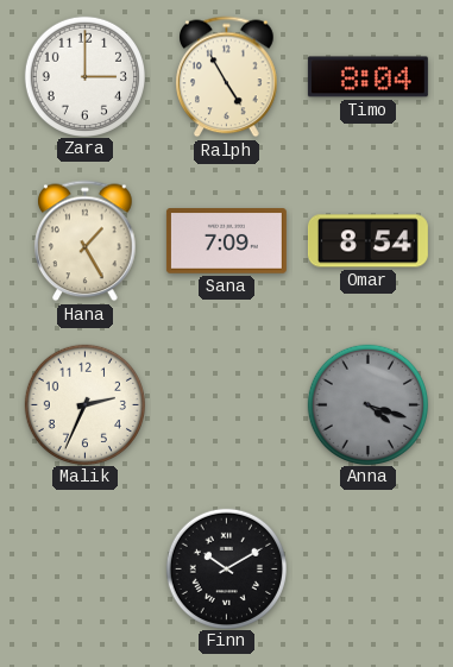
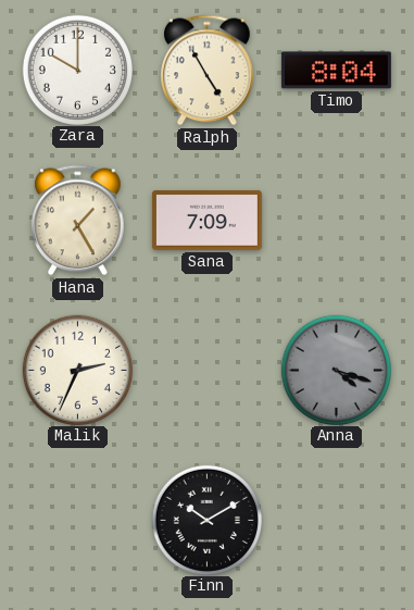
Zara: 3:00 -> 10:00
Omar: 8:54 -> none
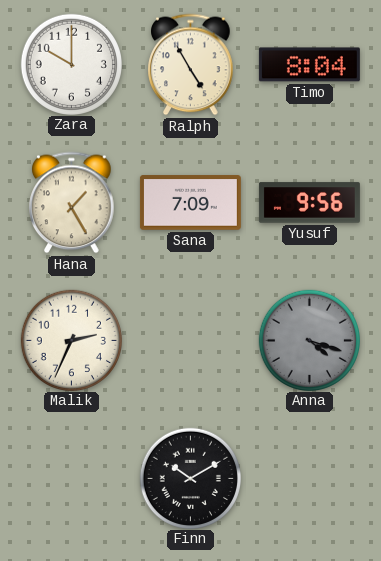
Yusuf: none -> 9:56
